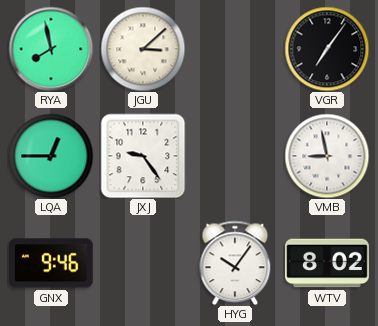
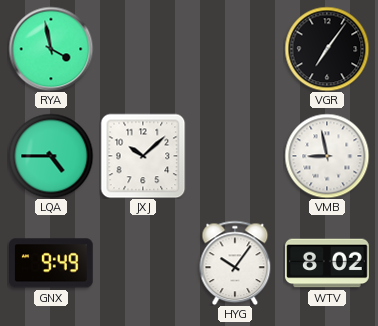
RYA: 7:58 -> 3:58
JGU: 3:08 -> none
LQA: 12:45 -> 4:45
JXJ: 9:24 -> 10:08
GNX: 9:46 -> 9:49
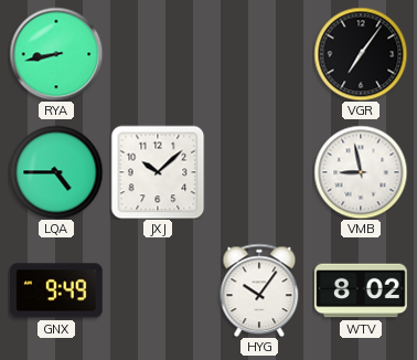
RYA: 3:58 -> 8:43
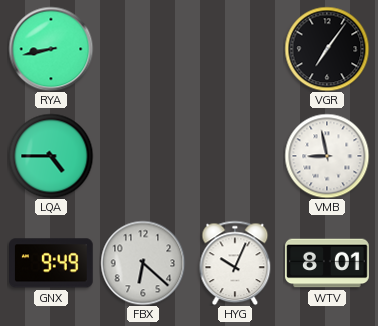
JXJ: 10:08 -> none
FBX: none -> 6:22
HYG: 10:06 -> 10:04
WTV: 8:02 -> 8:01
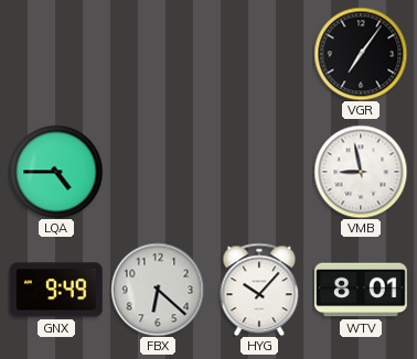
RYA: 8:43 -> none
HYG: 10:04 -> 10:07
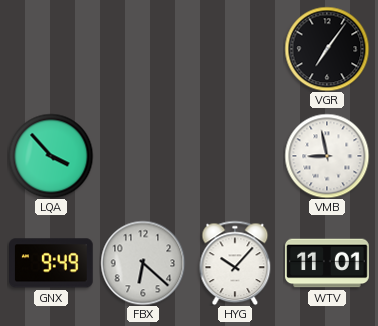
LQA: 4:45 -> 3:53
WTV: 8:01 -> 11:01
